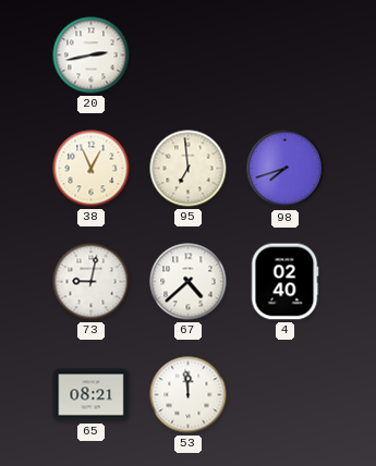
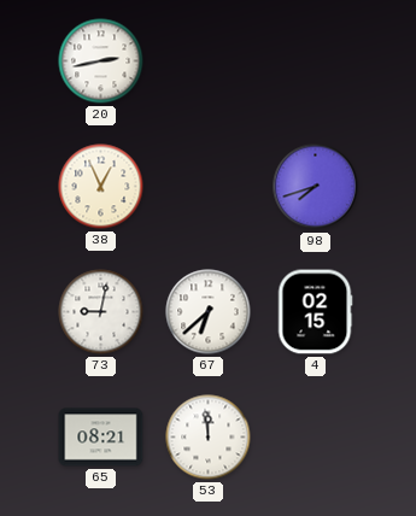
95: 6:59 -> none
67: 4:38 -> 6:38
4: 02:40 -> 02:15
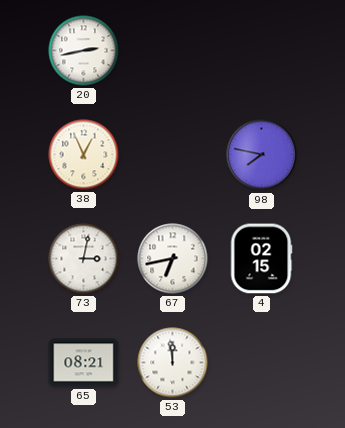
98: 7:42 -> 7:47
73: 9:02 -> 3:02
67: 6:38 -> 6:43
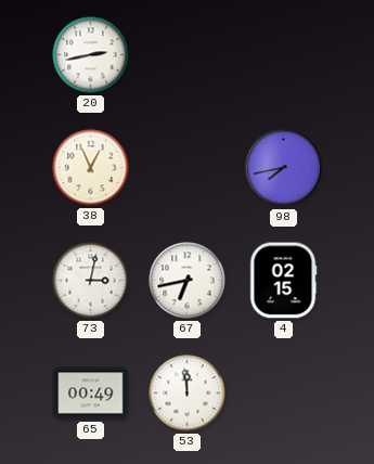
98: 7:47 -> 7:43
65: 08:21 -> 00:49
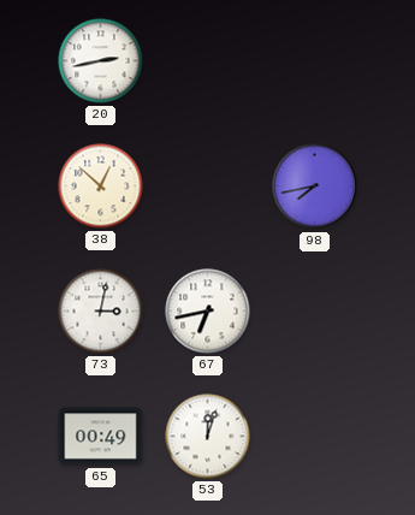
38: 12:56 -> 12:52
4: 02:15 -> none
53: 11:59 -> 12:03
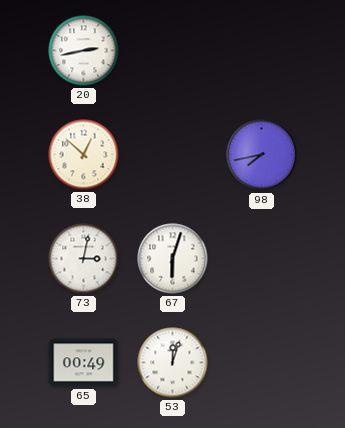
67: 6:43 -> 6:03
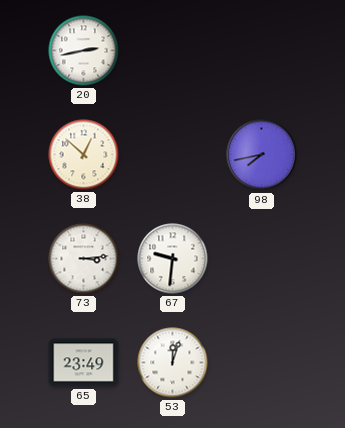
73: 3:02 -> 3:14
67: 6:03 -> 9:31
65: 00:49 -> 23:49
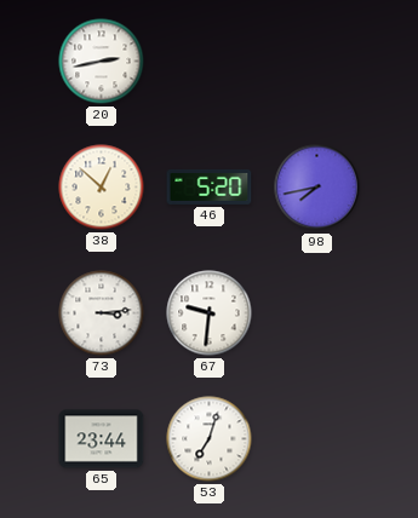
46: none -> 5:20
65: 23:49 -> 23:44
53: 12:03 -> 7:03
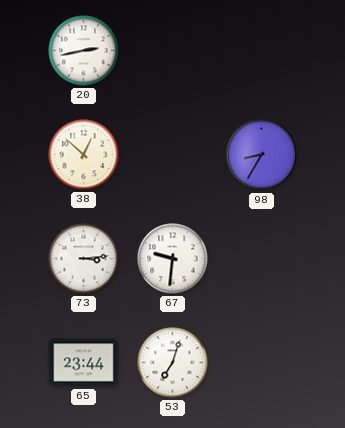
46: 5:20 -> none
98: 7:43 -> 8:35
